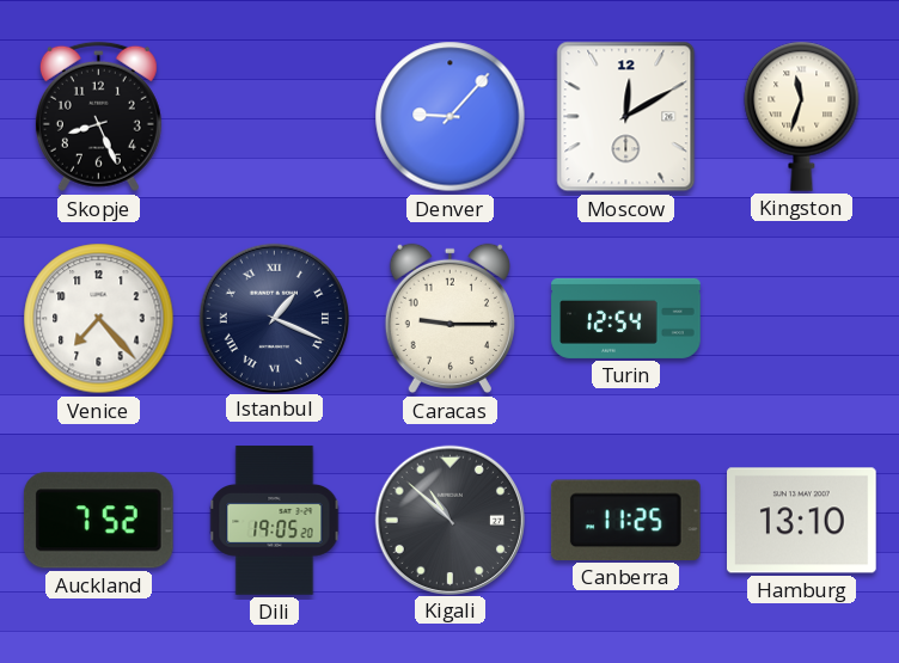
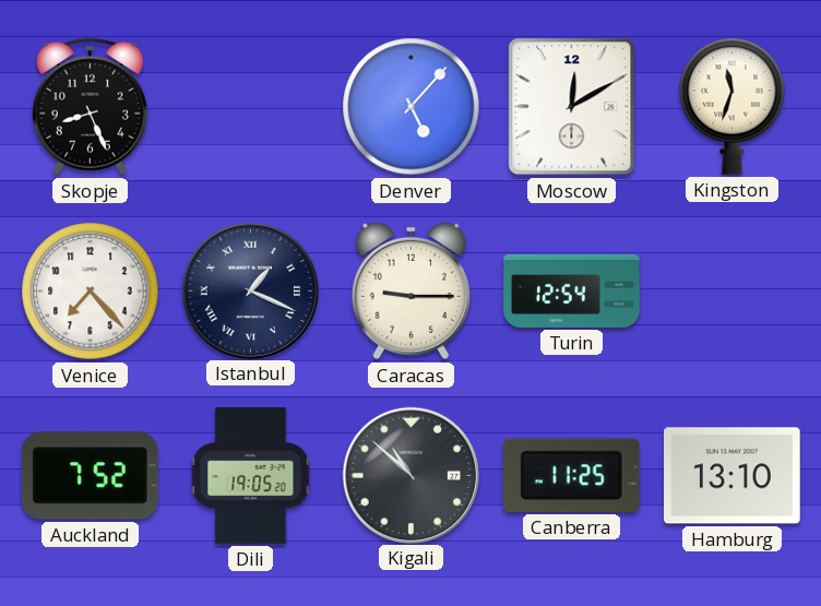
Denver: 9:07 -> 5:07
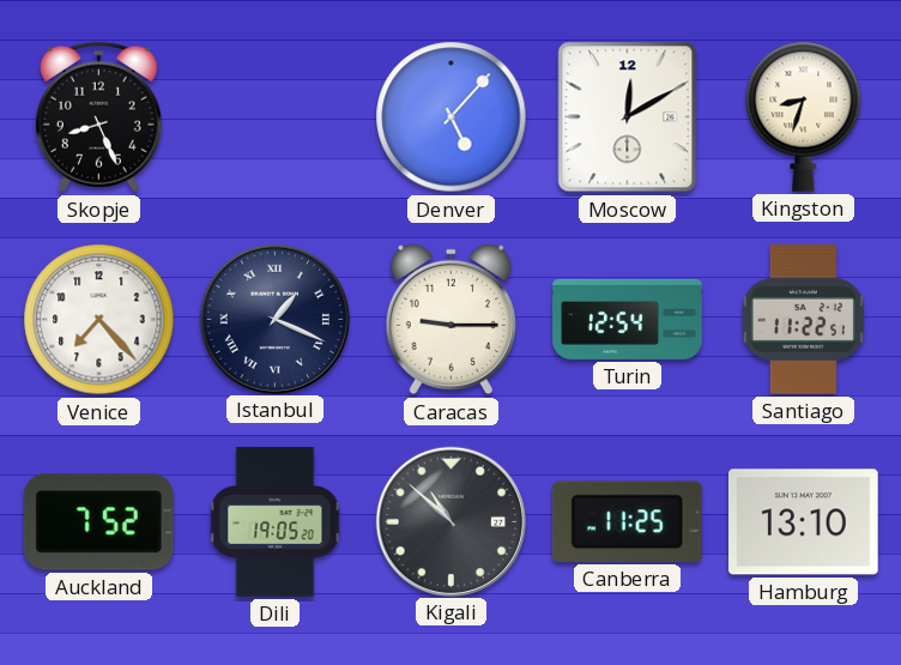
Kingston: 11:33 -> 8:33
Santiago: none -> 11:22
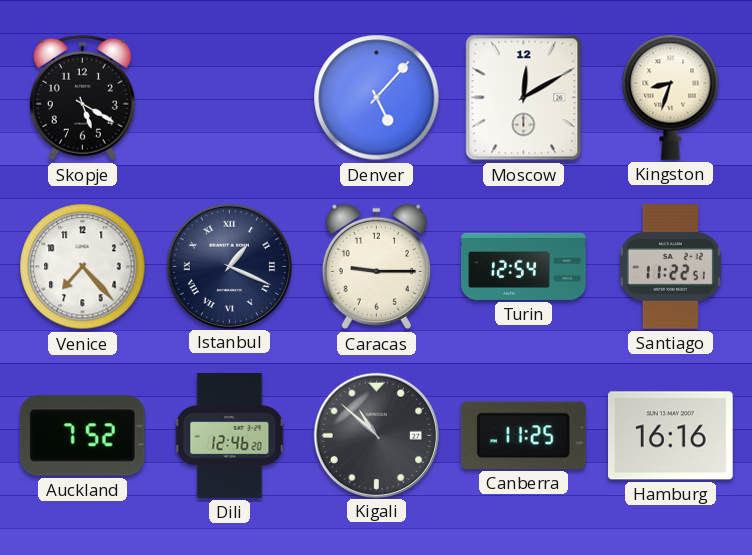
Skopje: 8:26 -> 5:20
Dili: 19:05 -> 12:46
Hamburg: 13:10 -> 16:16
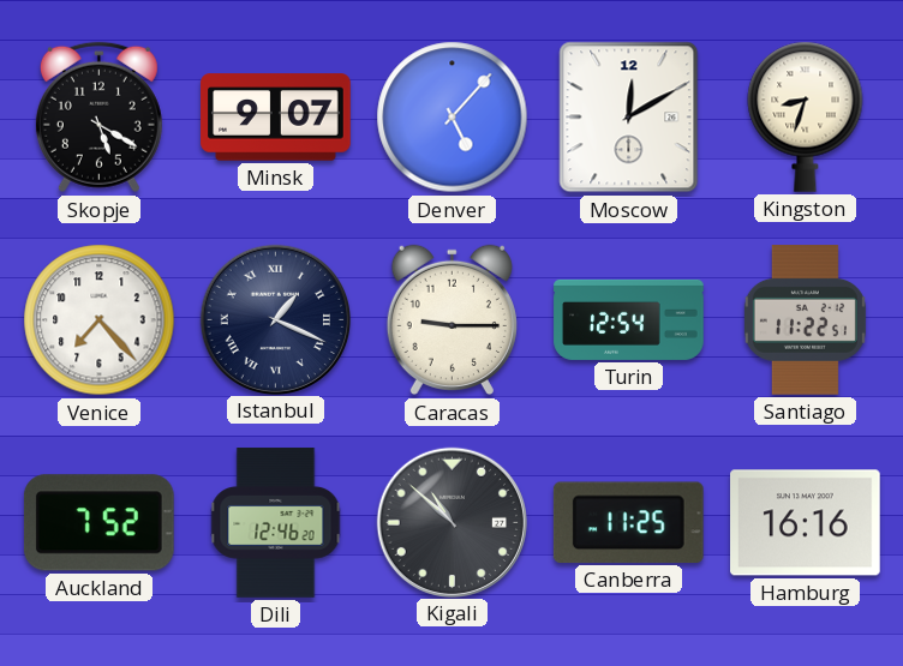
Minsk: none -> 9:07
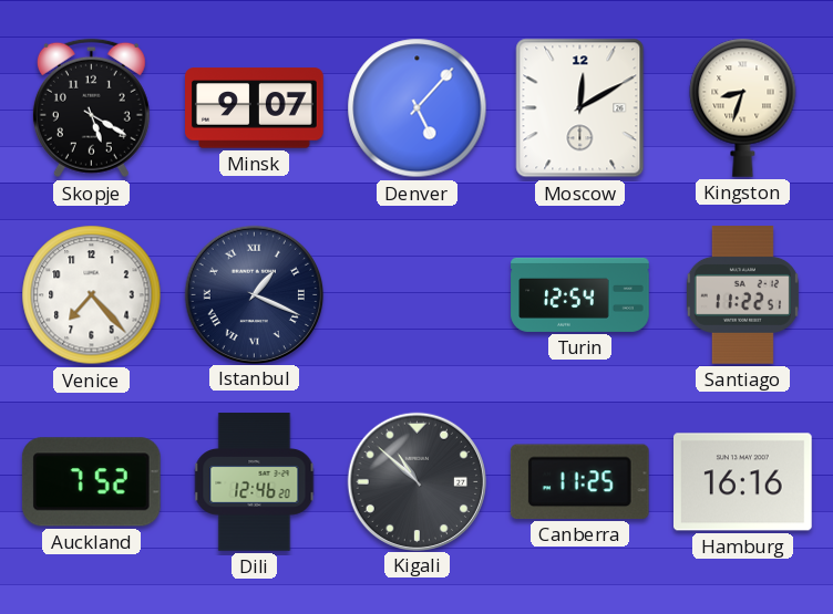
Caracas: 9:15 -> none
